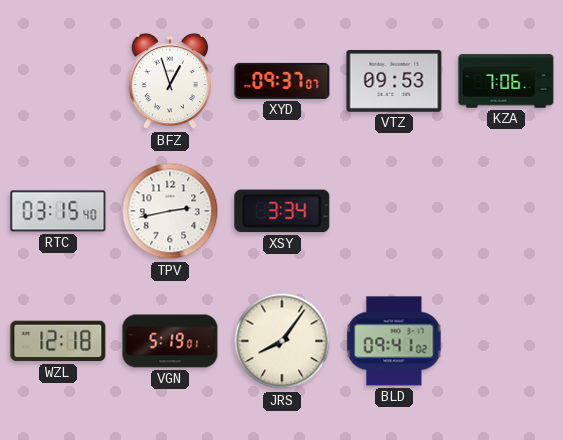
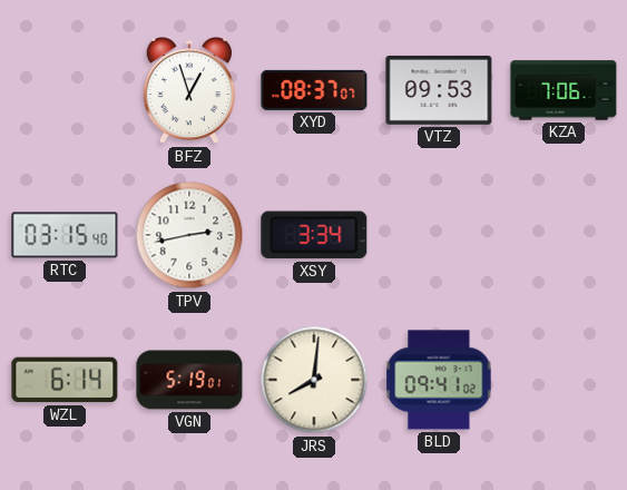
XYD: 09:37 -> 08:37
WZL: 12:18 -> 6:14
JRS: 8:06 -> 8:01
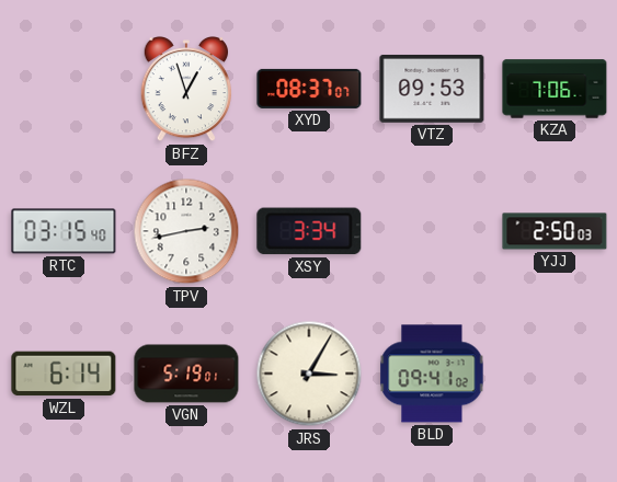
YJJ: none -> 2:50
JRS: 8:01 -> 3:05
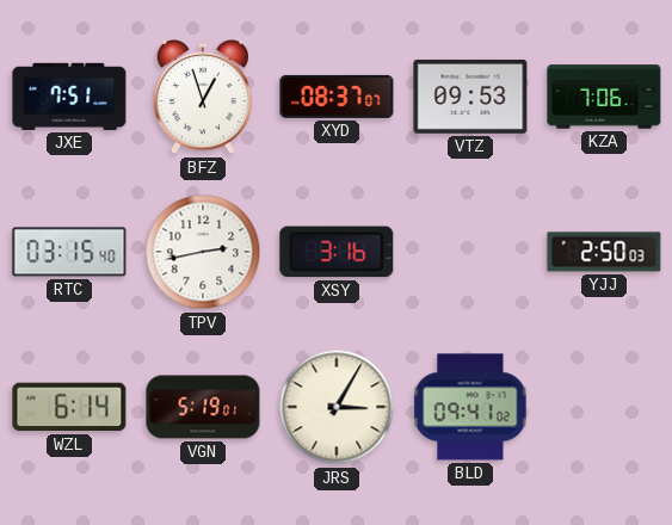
JXE: none -> 7:51
XSY: 3:34 -> 3:16
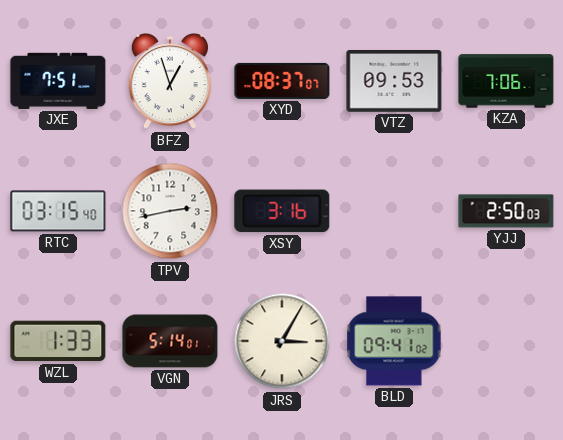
WZL: 6:14 -> 1:33
VGN: 5:19 -> 5:14
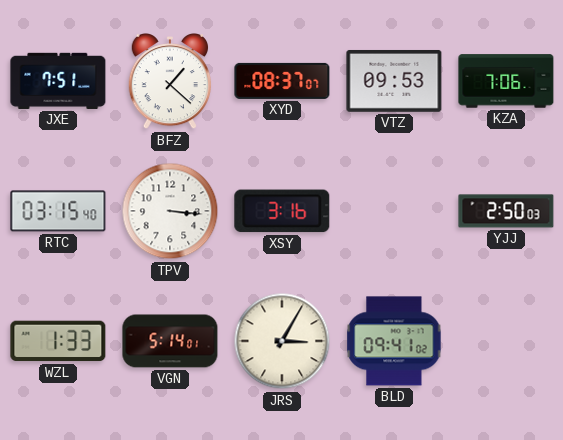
BFZ: 12:57 -> 1:22
TPV: 2:43 -> 3:16
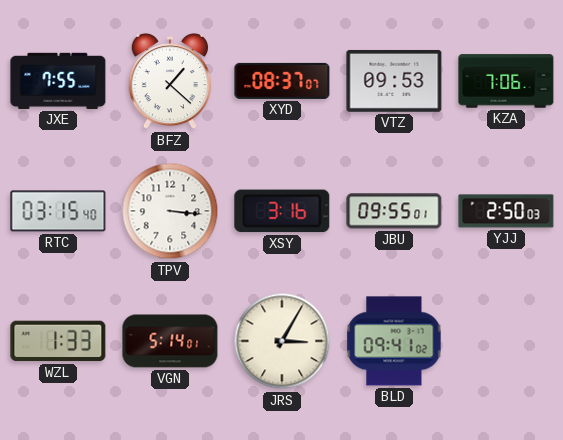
JXE: 7:51 -> 7:55
JBU: none -> 09:55
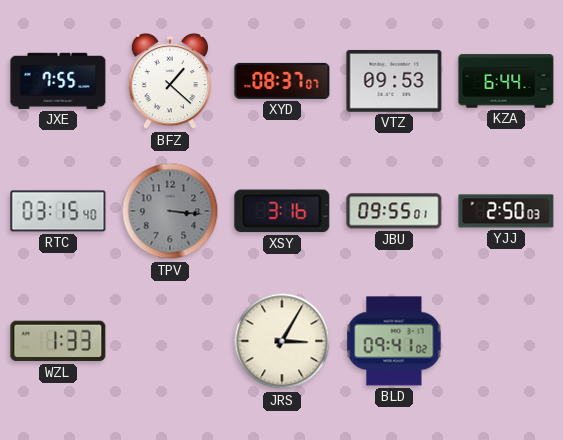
KZA: 7:06 -> 6:44
TPV dial: white -> grey
VGN: 5:14 -> none
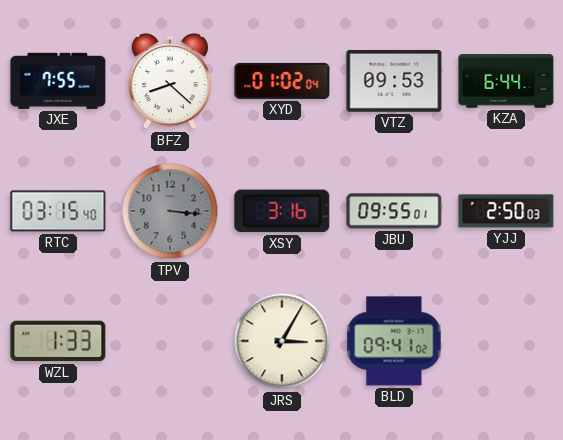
BFZ: 1:22 -> 8:22
XYD: 08:37 -> 01:02
